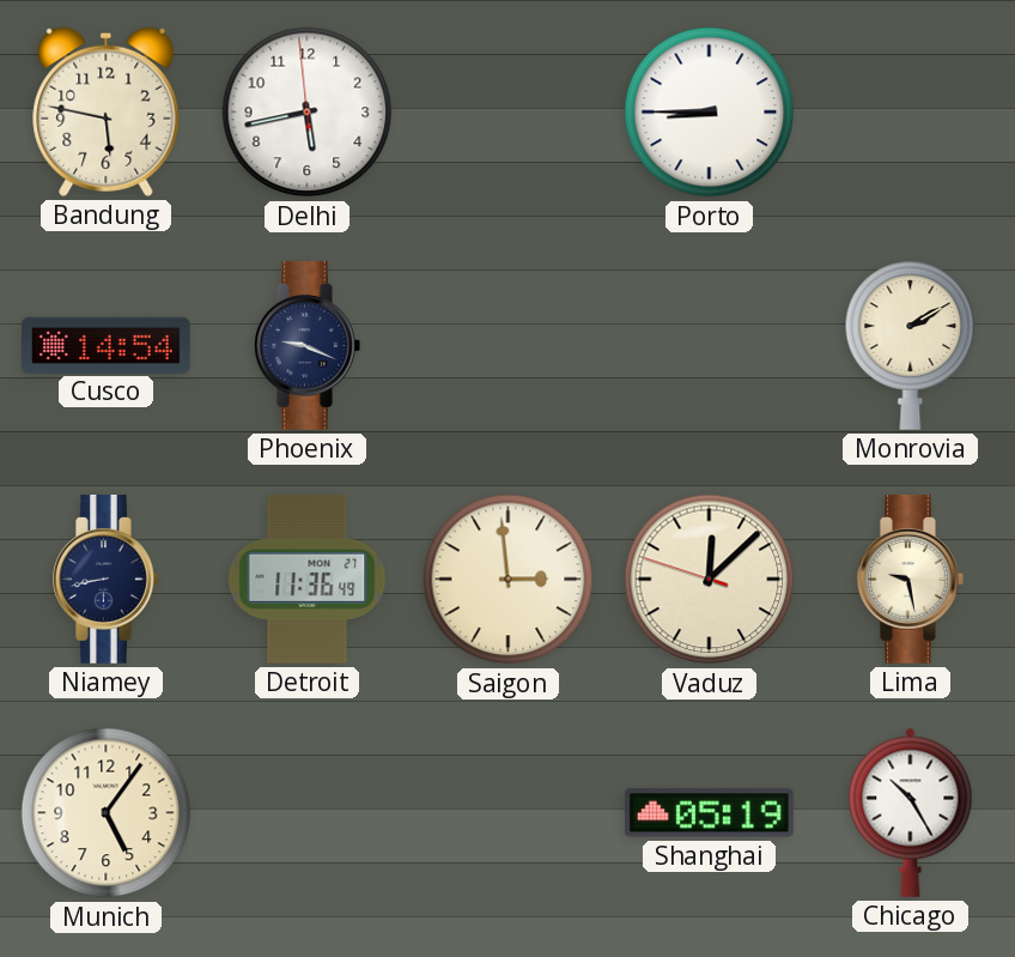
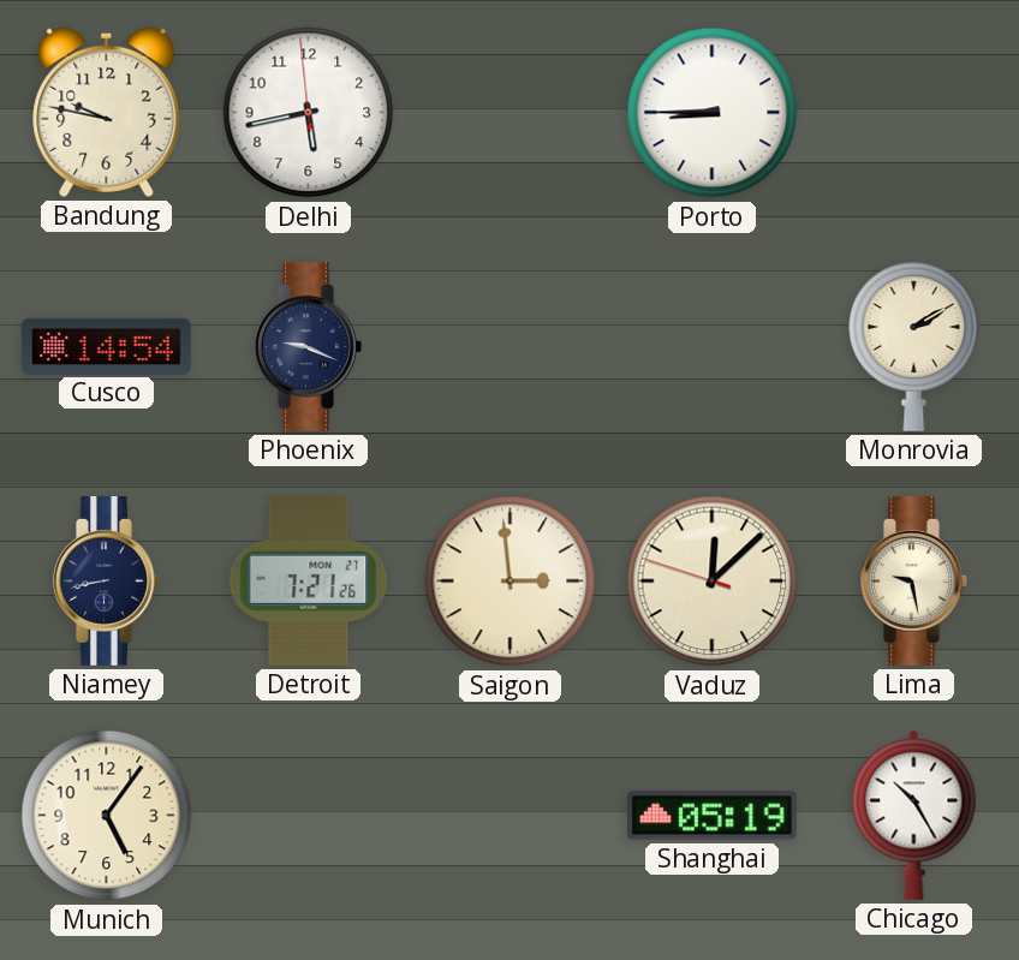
Bandung: 5:47 -> 9:47
Detroit: 11:36 -> 7:21
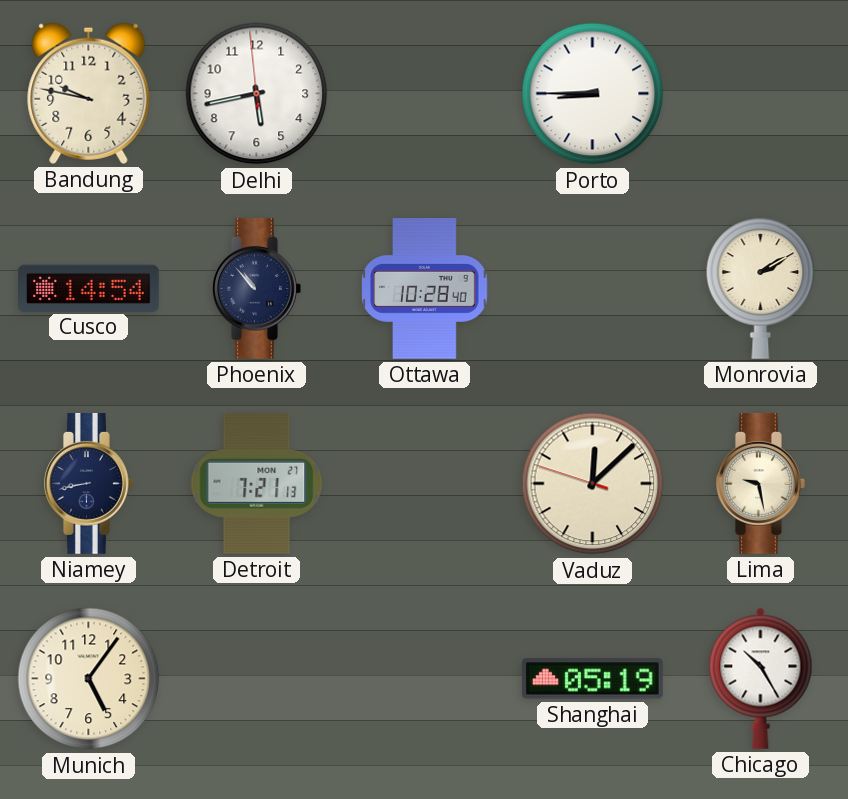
Phoenix: 9:19 -> 10:53
Ottawa: none -> 10:28
Detroit: 7:21:26 -> 7:21:13
Saigon: 2:59 -> none
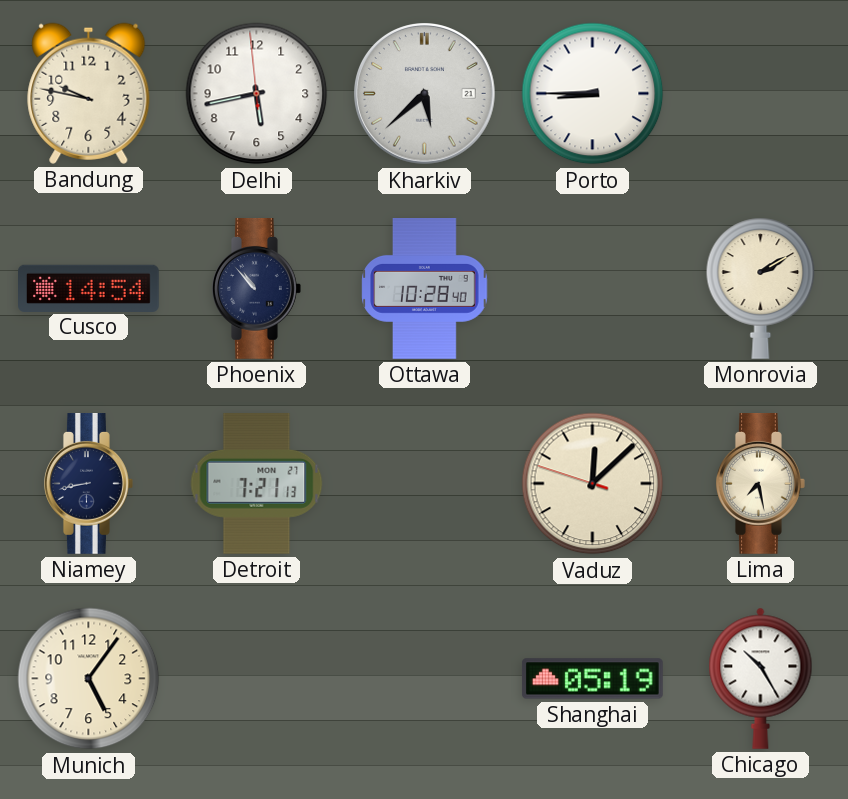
Kharkiv: none -> 5:38
Lima: 9:28 -> 7:28
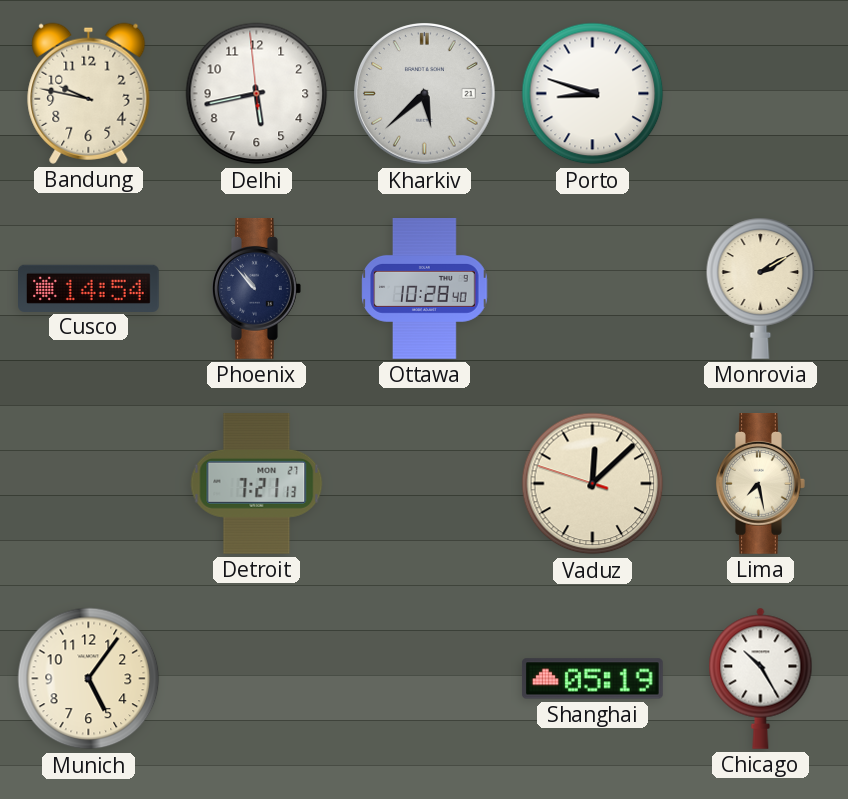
Porto: 8:45 -> 8:48
Niamey: 8:43 -> none
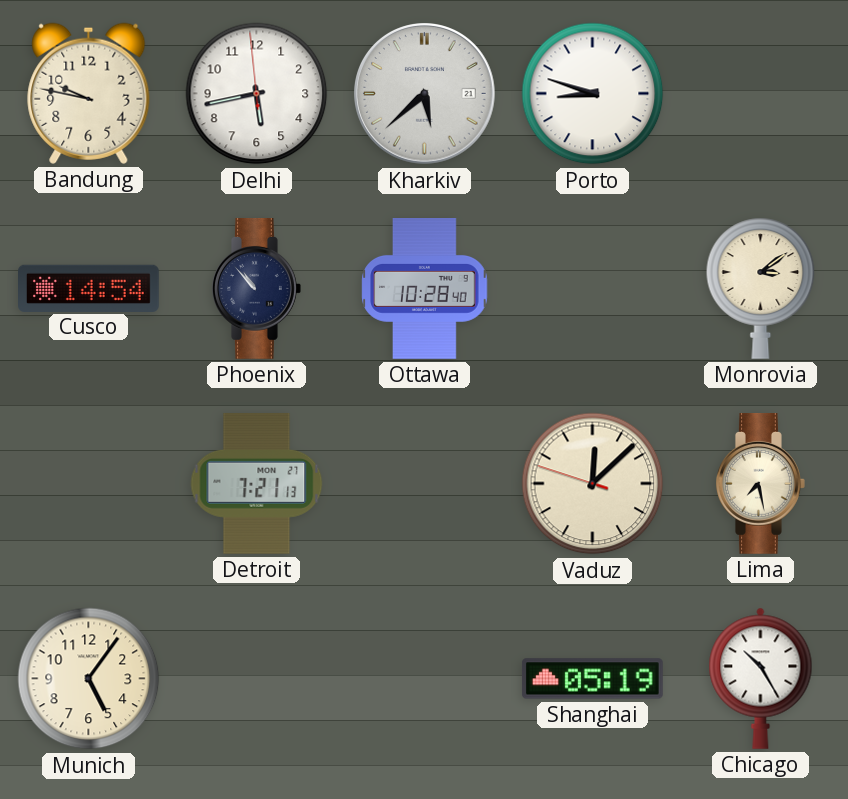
Monrovia: 2:10 -> 3:09
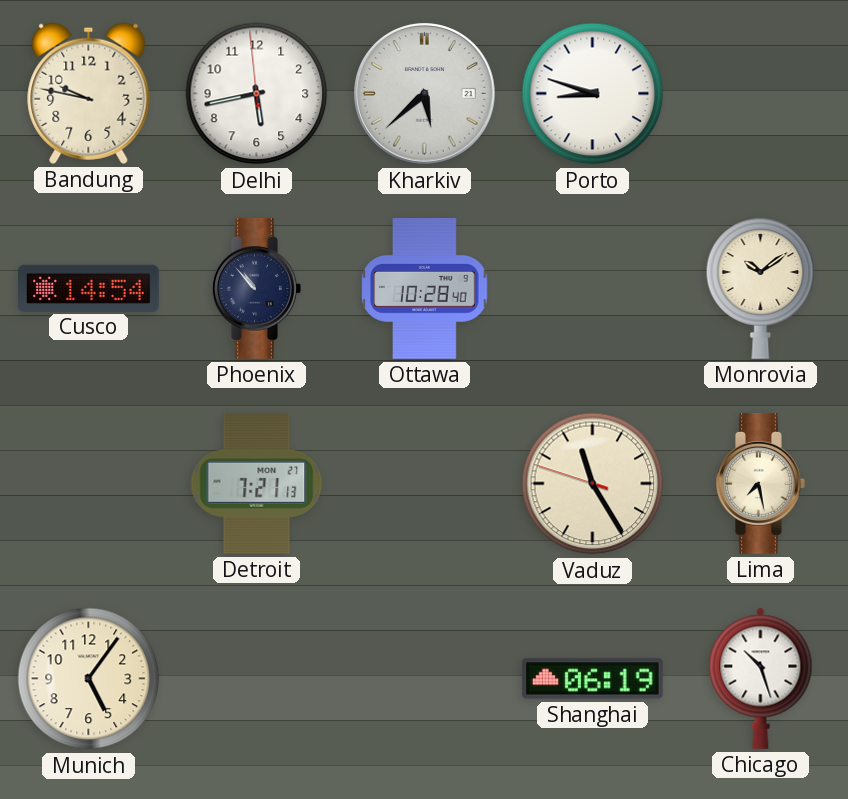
Monrovia: 3:09 -> 10:09
Vaduz: 12:07 -> 11:24
Shanghai: 05:19 -> 06:19
Chicago: 10:25 -> 10:27
